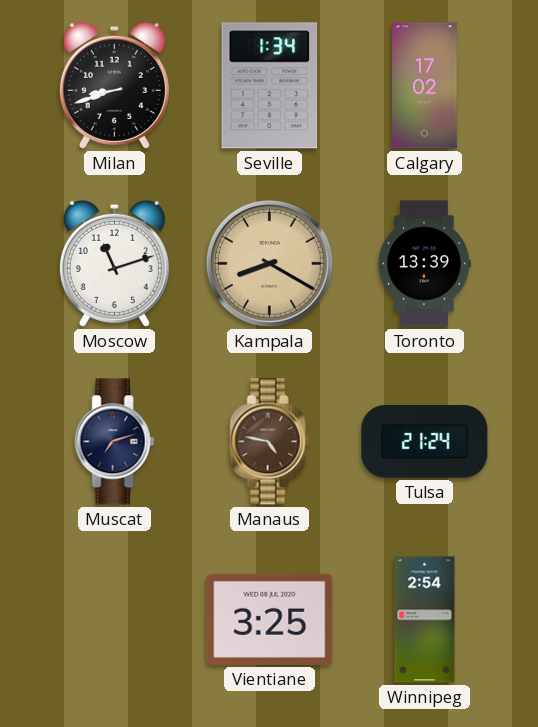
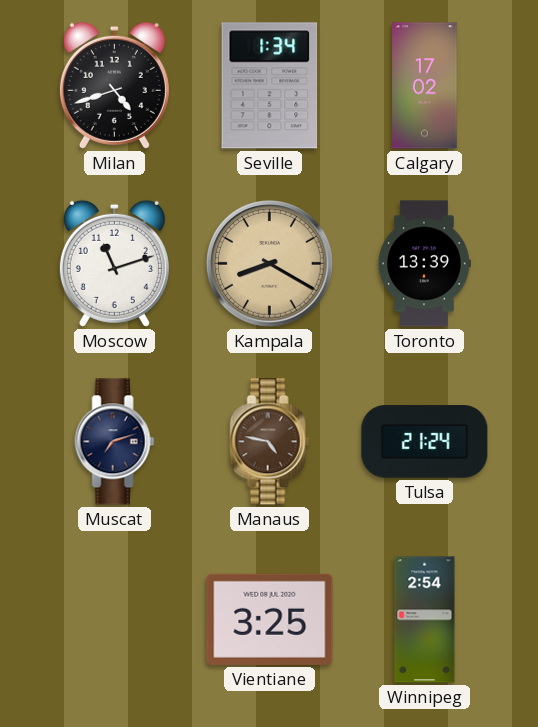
Milan: 8:42 -> 4:42
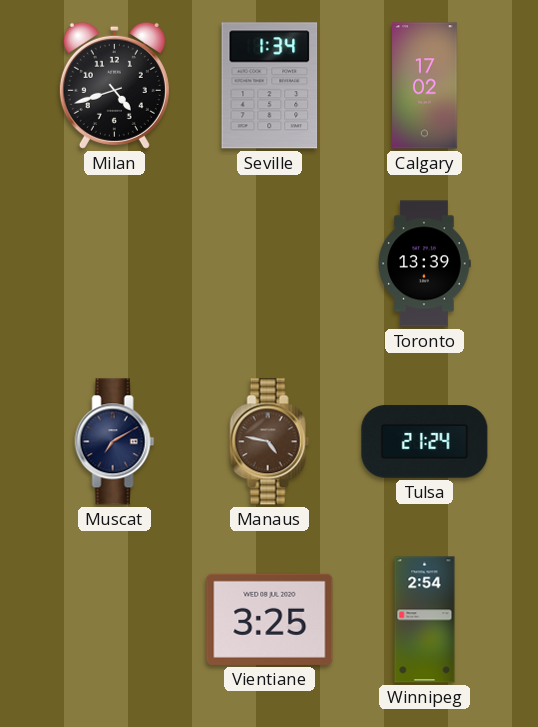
Moscow: 11:12 -> none
Kampala: 8:20 -> none
Muscat: 7:12 -> 7:10
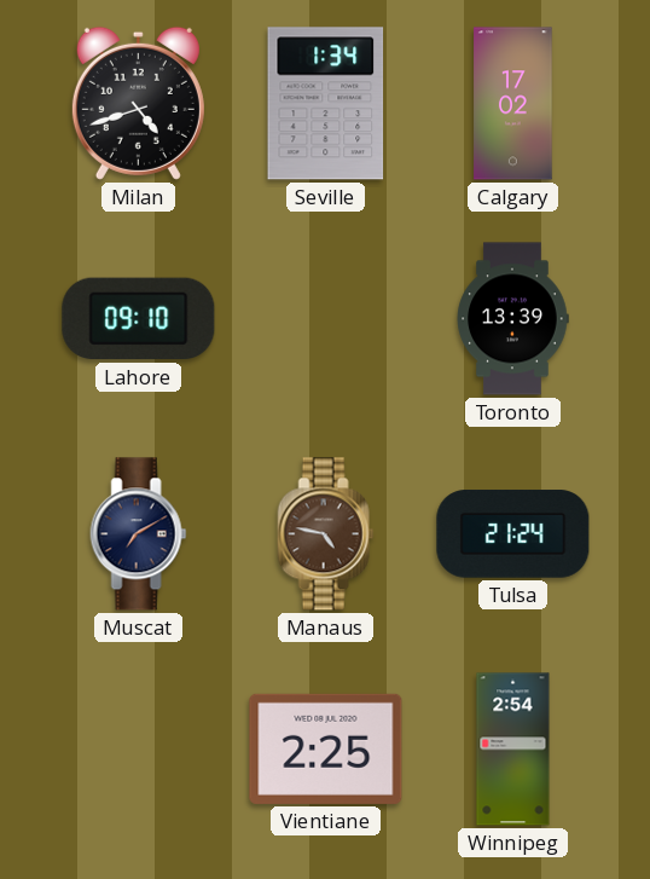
Lahore: none -> 09:10
Vientiane: 3:25 -> 2:25
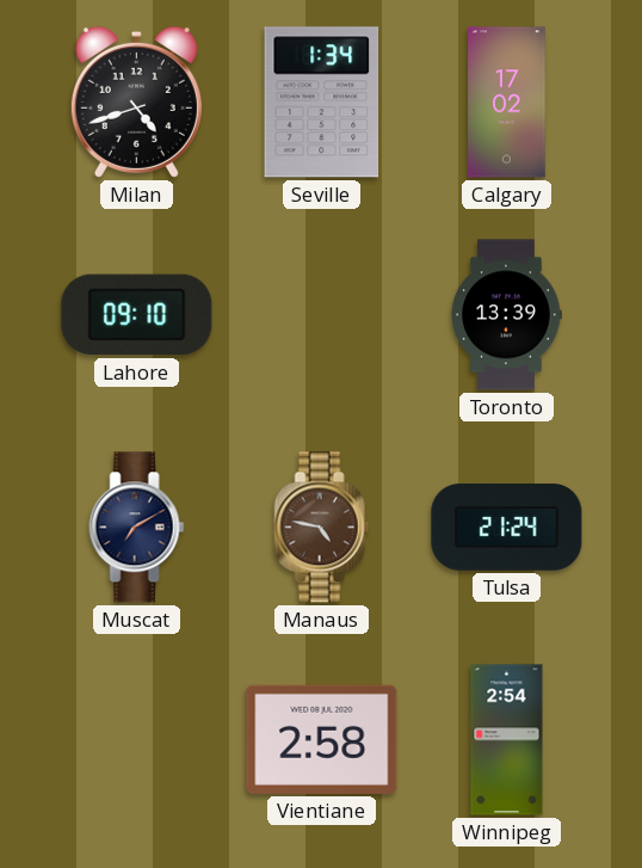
Vientiane: 2:25 -> 2:58
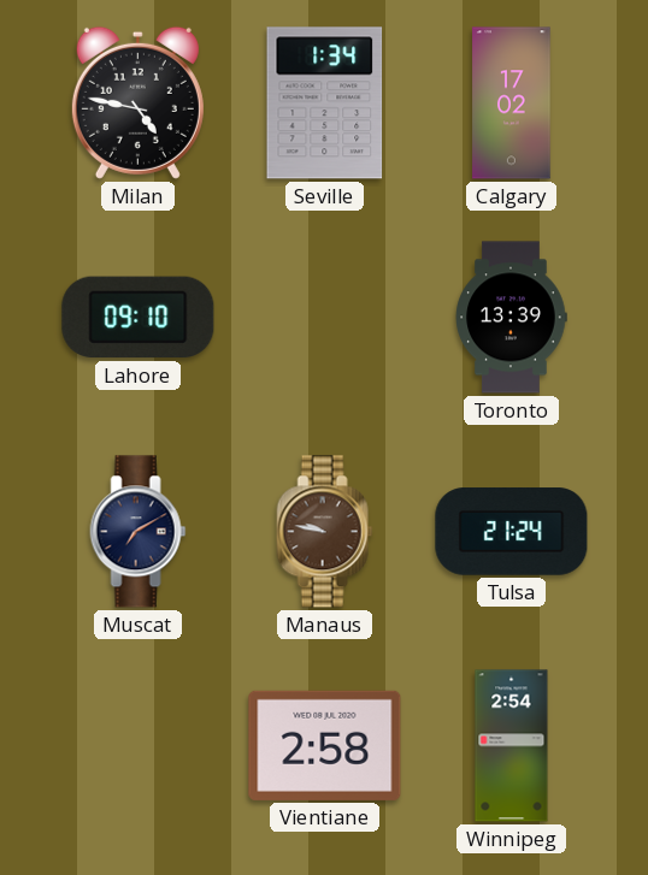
Milan: 4:42 -> 4:47
Manaus: 4:47 -> 9:47
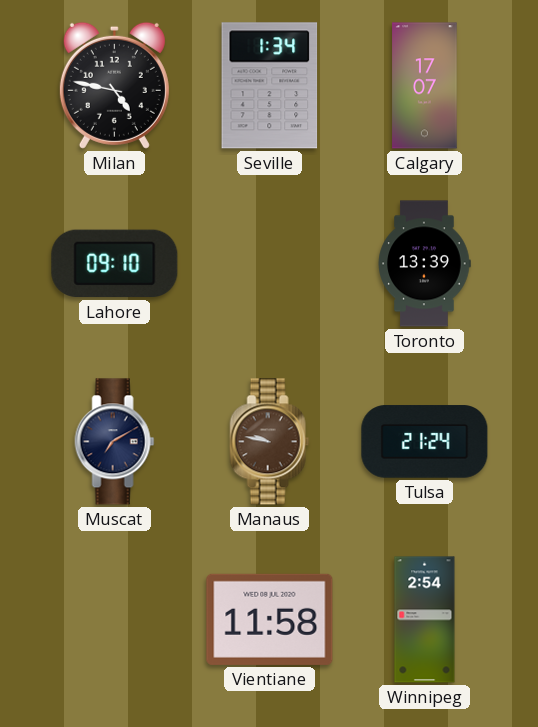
Calgary: 17:02 -> 17:07
Vientiane: 2:58 -> 11:58
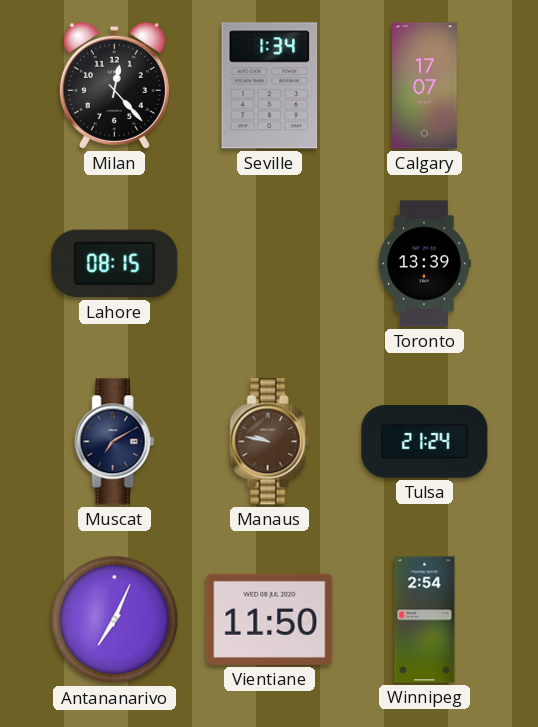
Milan: 4:47 -> 12:23
Lahore: 09:10 -> 08:15
Antananarivo: none -> 7:04
Vientiane: 11:58 -> 11:50
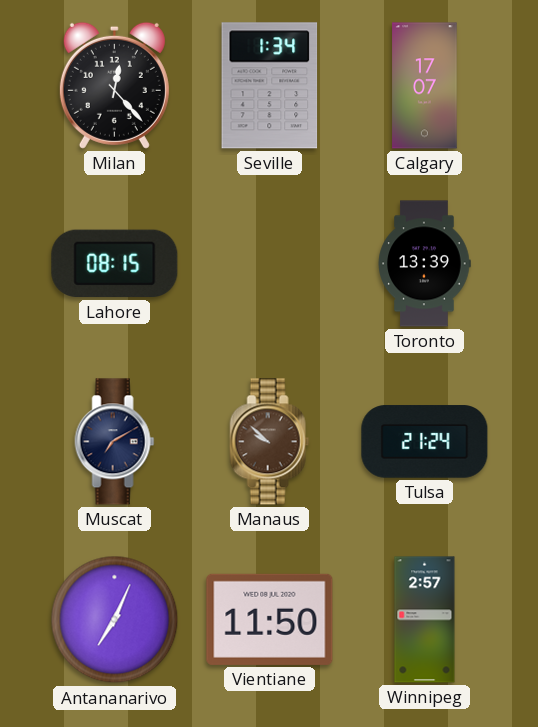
Manaus: 9:47 -> 9:52
Winnipeg: 2:54 -> 2:57
